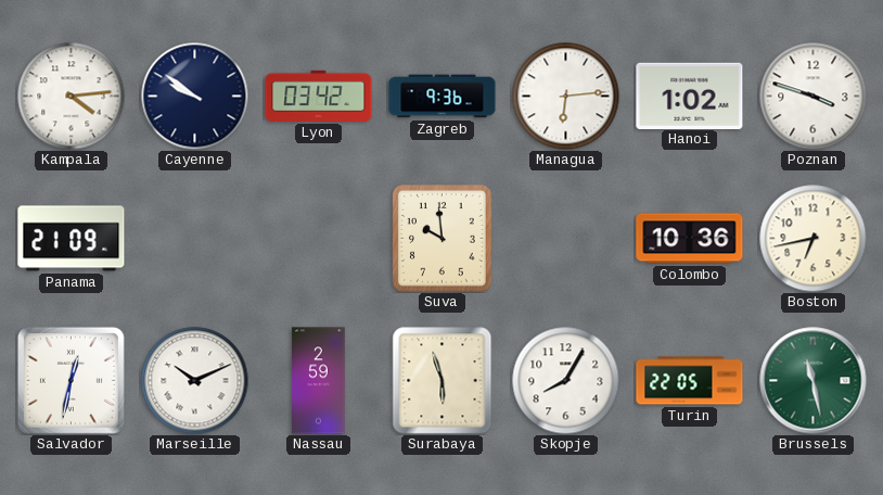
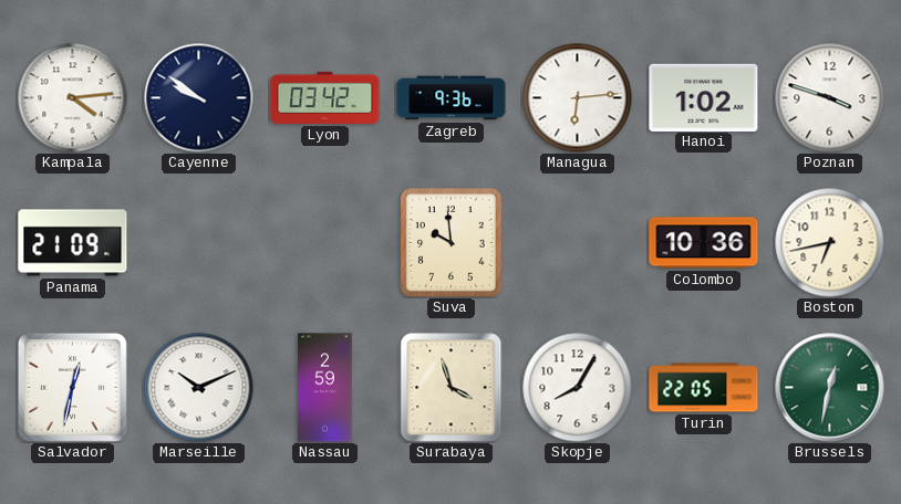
Surabaya: 5:57 -> 3:57
Brussels: 11:28 -> 12:32
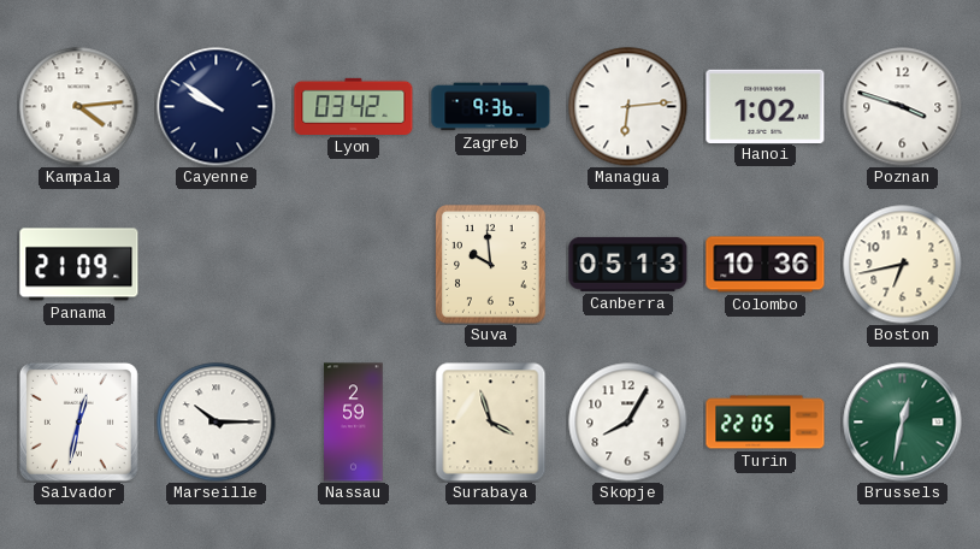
Canberra: none -> 05:13
Marseille: 10:11 -> 10:15
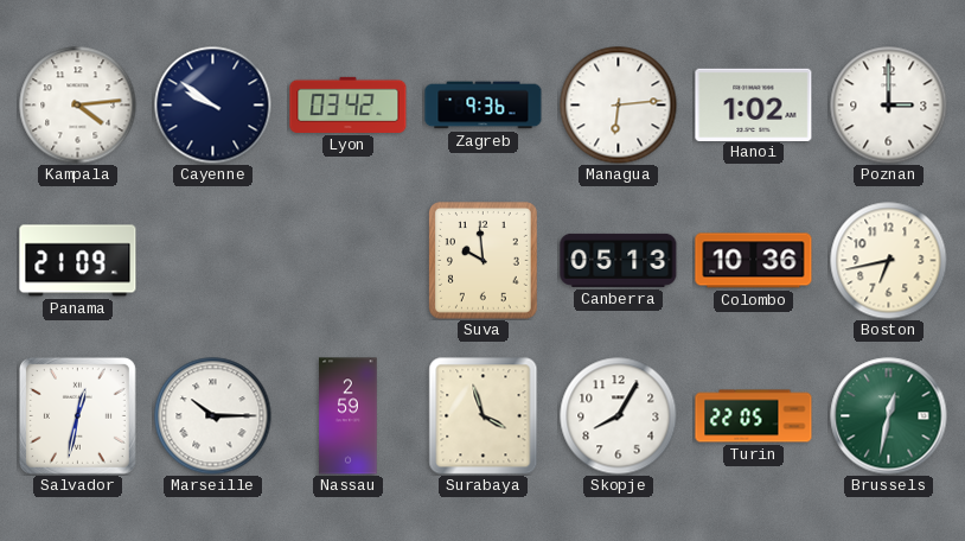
Poznan: 3:48 -> 3:00
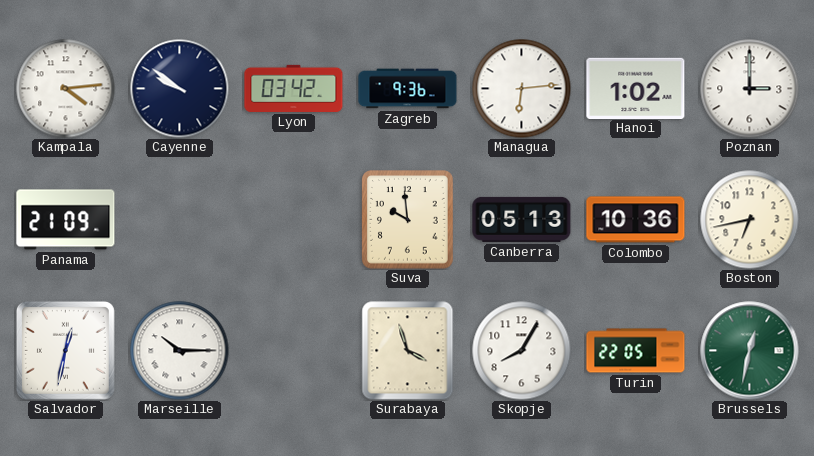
Nassau: 2:59 -> none
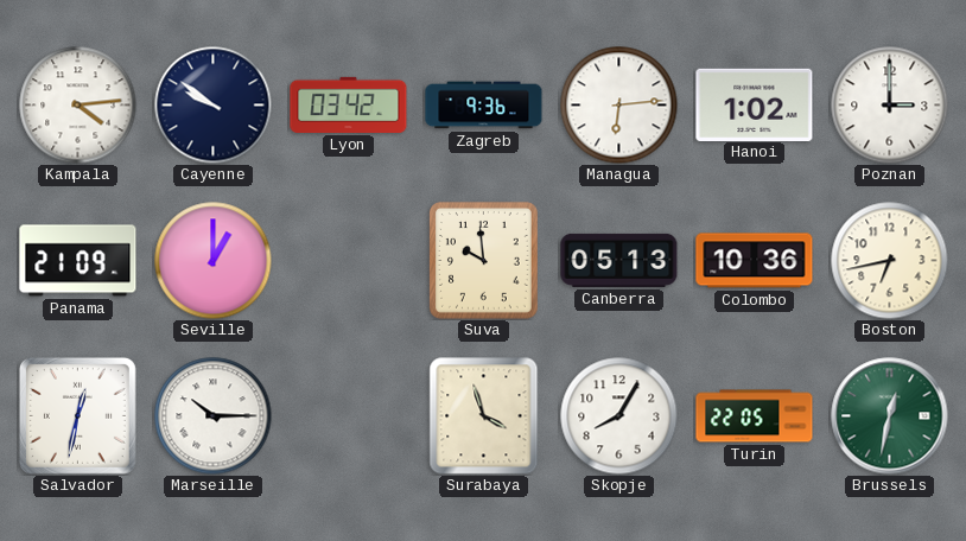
Seville: none -> 1:00
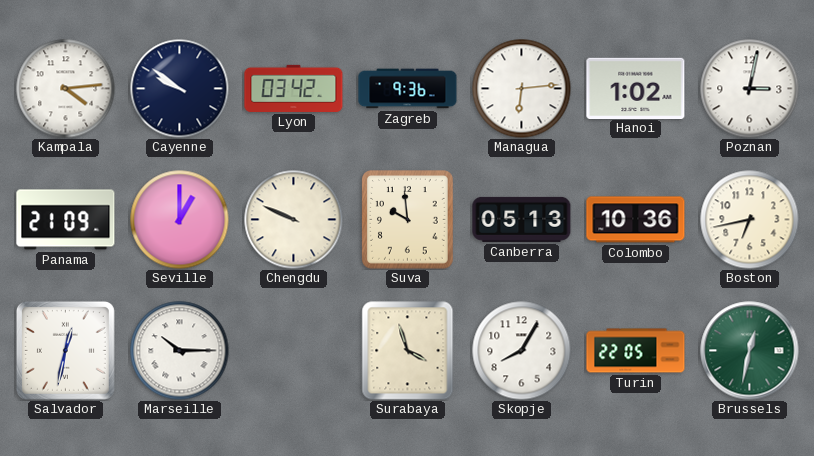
Poznan: 3:00 -> 3:02
Chengdu: none -> 9:49
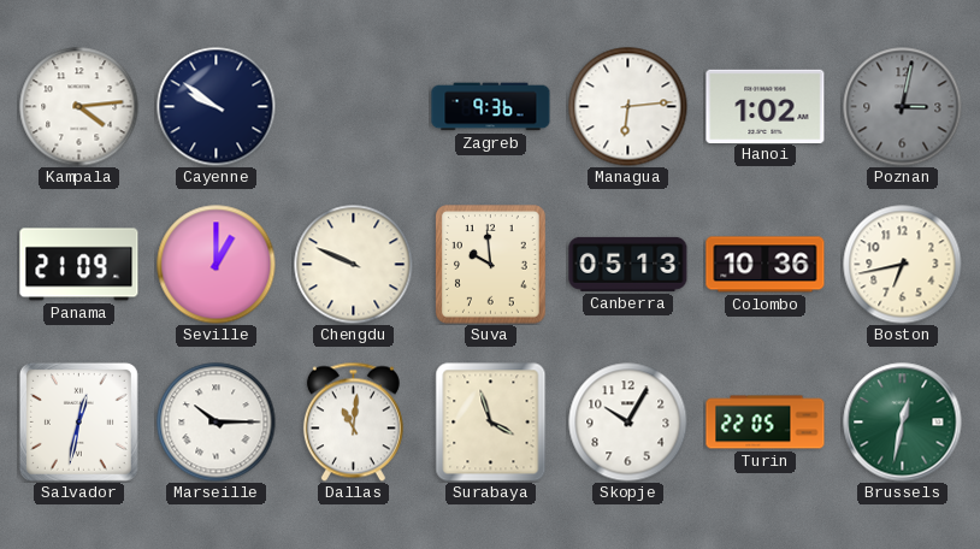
Lyon: 03:42 -> none
Poznan dial: white -> grey
Dallas: none -> 11:01
Skopje: 8:05 -> 10:05
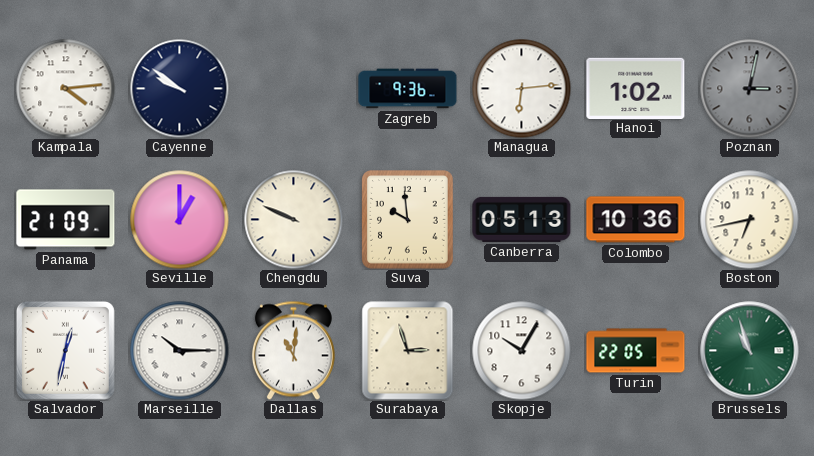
Surabaya: 3:57 -> 2:57
Brussels: 12:32 -> 10:57
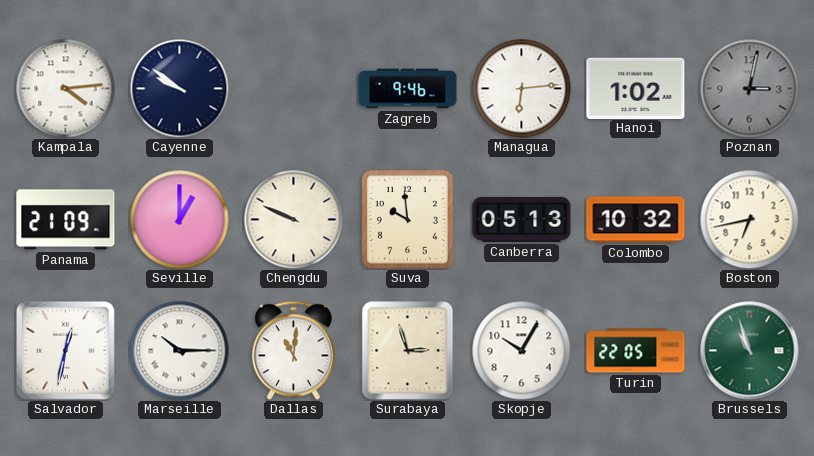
Zagreb: 9:36 -> 9:46
Colombo: 10:36 -> 10:32
